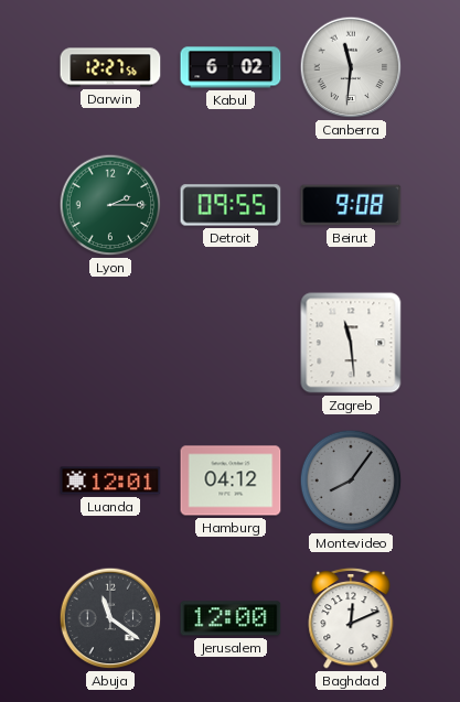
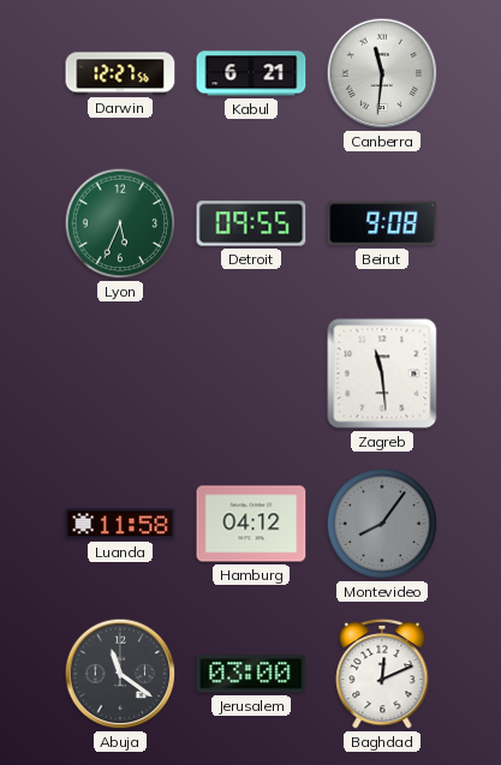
Kabul: 6:02 -> 6:21
Lyon: 2:15 -> 5:34
Luanda: 12:01 -> 11:58
Jerusalem: 12:00 -> 03:00
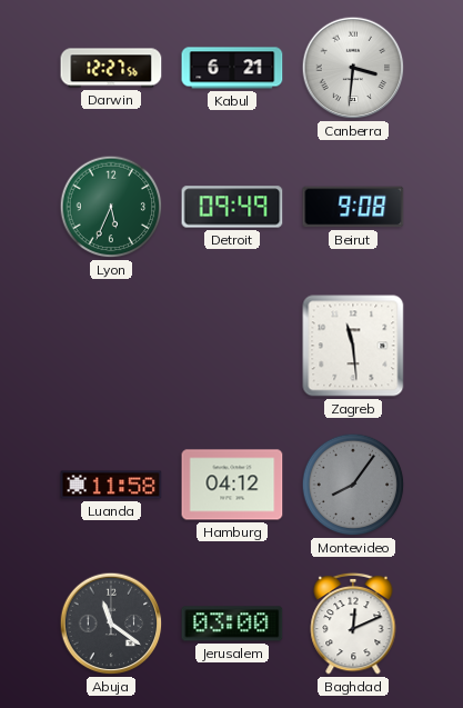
Canberra: 11:31 -> 3:31
Detroit: 09:55 -> 09:49
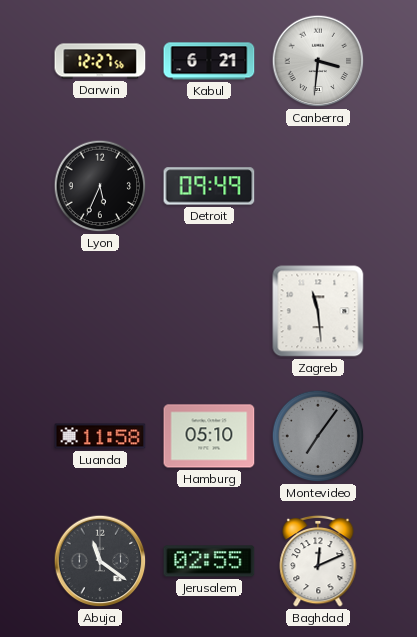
Lyon dial: green -> black
Beirut: 9:08 -> none
Hamburg: 04:12 -> 05:10
Montevideo: 8:06 -> 7:06
Jerusalem: 03:00 -> 02:55
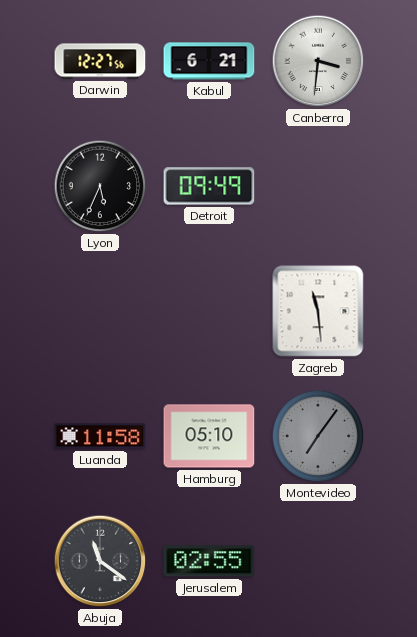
Baghdad: 12:11 -> none
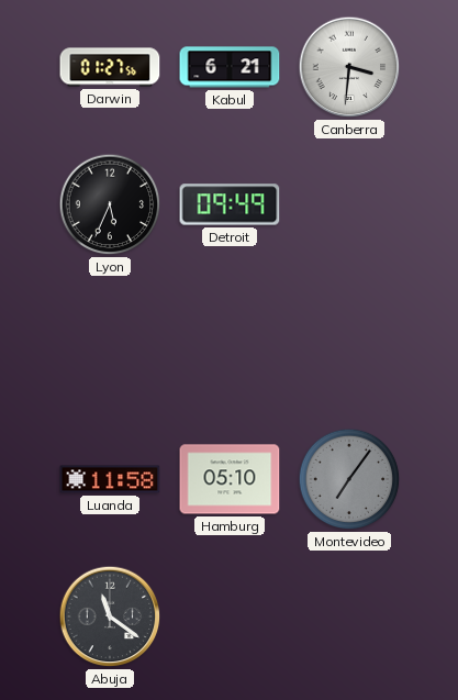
Darwin: 12:27 -> 01:27
Zagreb: 11:29 -> none
Jerusalem: 02:55 -> none
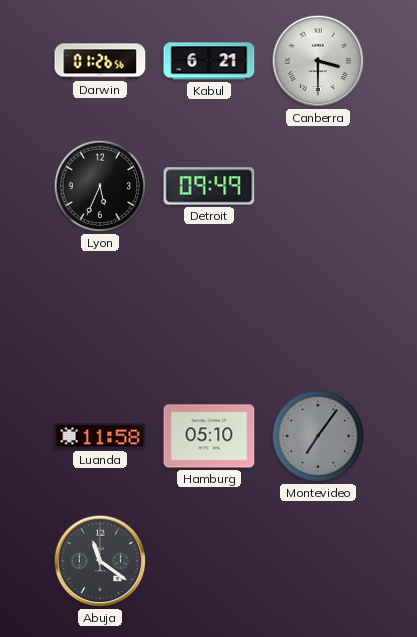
Darwin: 01:27 -> 01:26
Canberra: 3:31 -> 3:30
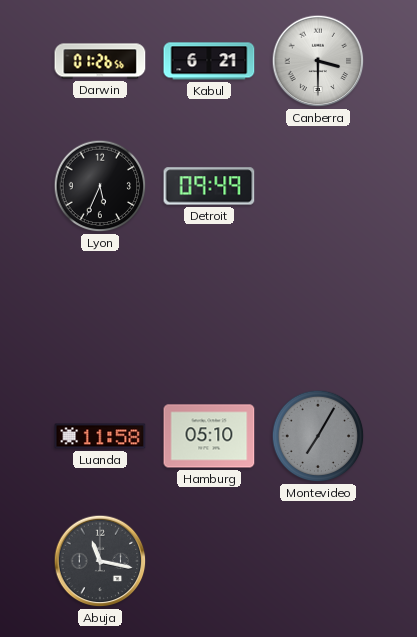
Montevideo: 7:06 -> 7:05
Abuja: 11:21 -> 11:17
